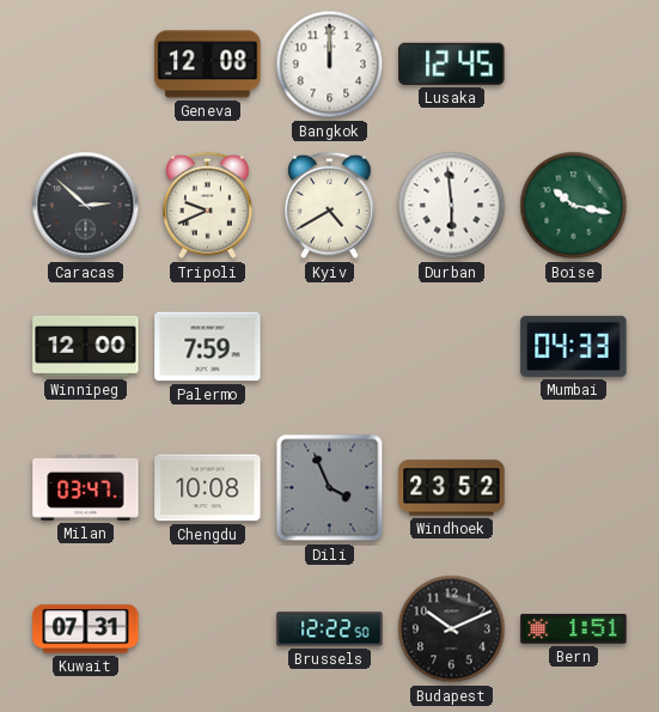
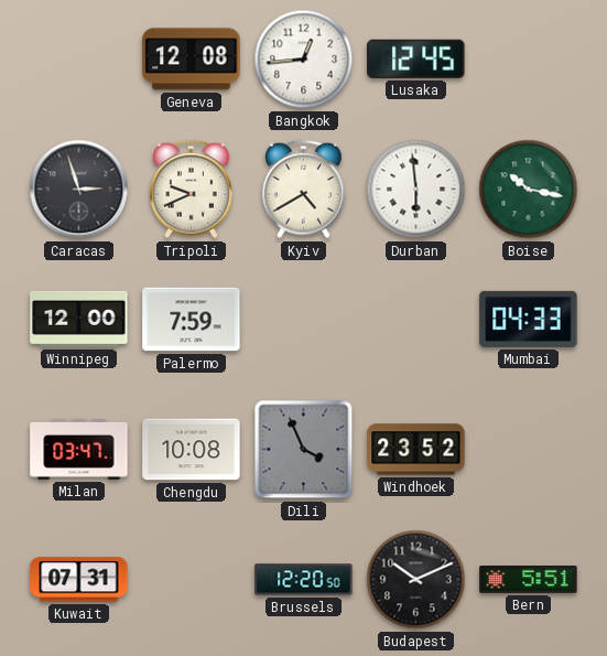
Bangkok: 12:00 -> 12:44
Caracas: 2:52 -> 2:57
Brussels: 12:22 -> 12:20
Bern: 1:51 -> 5:51
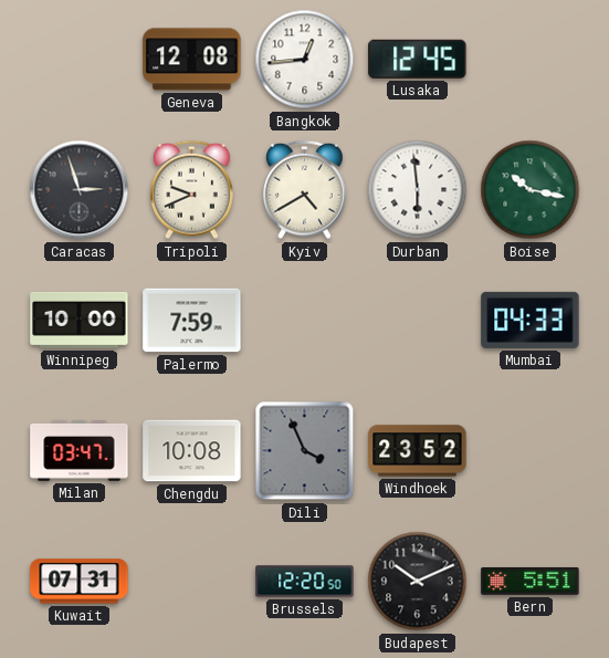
Winnipeg: 12:00 -> 10:00
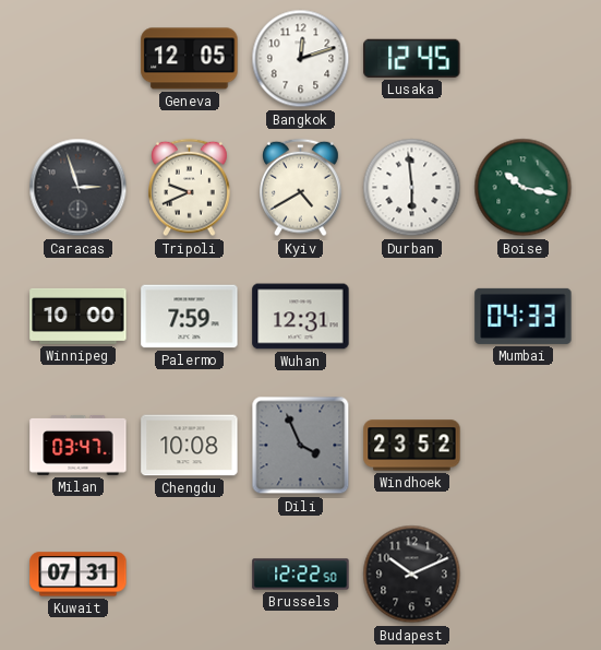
Geneva: 12:08 -> 12:05
Bangkok: 12:44 -> 12:12
Wuhan: none -> 12:31
Brussels: 12:20 -> 12:22
Bern: 5:51 -> none
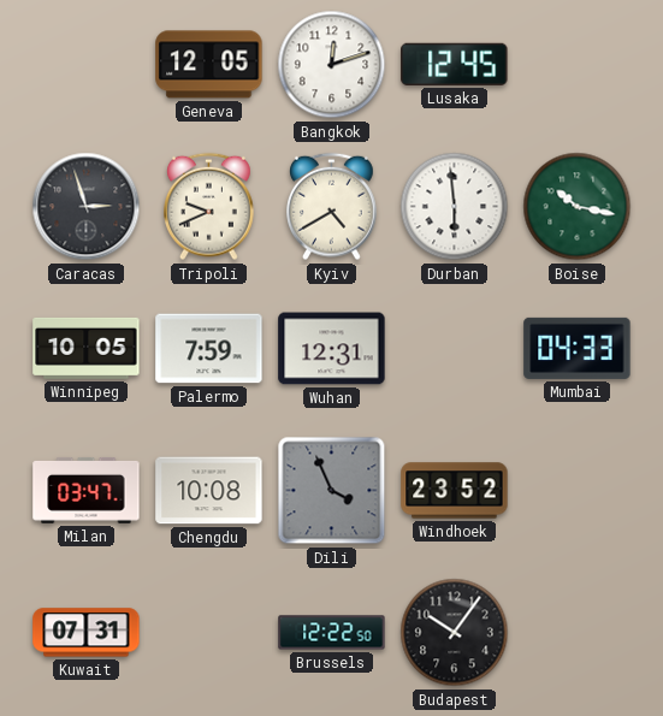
Winnipeg: 10:00 -> 10:05
Budapest: 10:11 -> 10:06
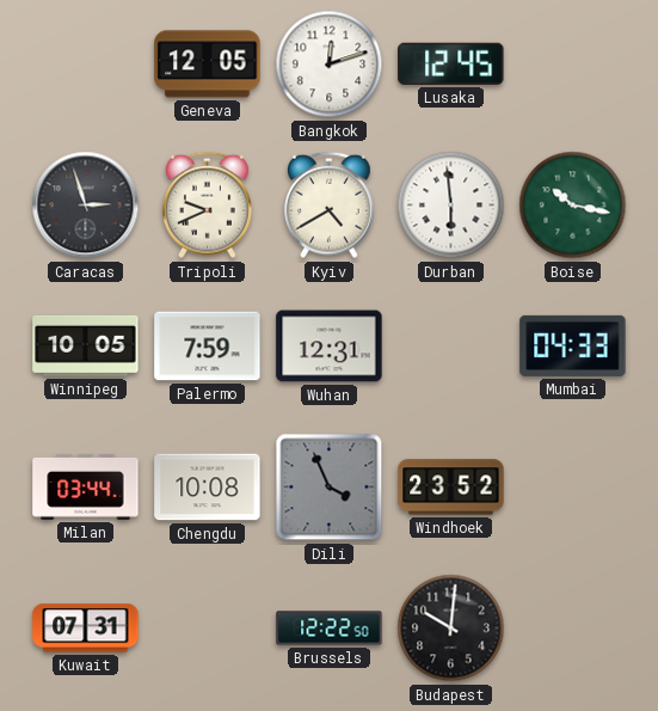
Milan: 03:47 -> 03:44
Budapest: 10:06 -> 10:01
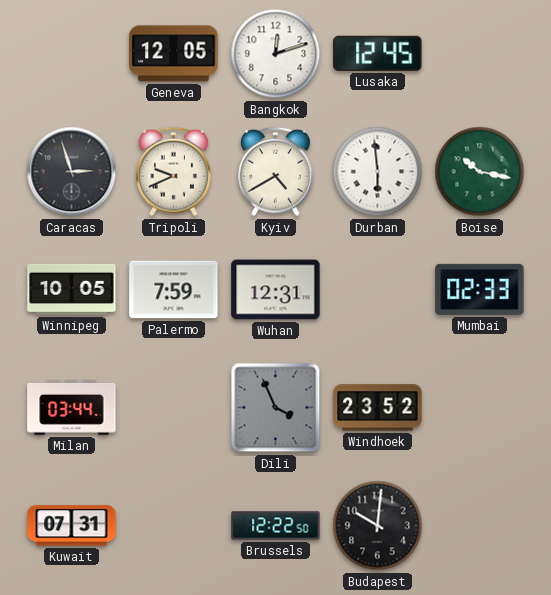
Mumbai: 04:33 -> 02:33
Chengdu: 10:08 -> none
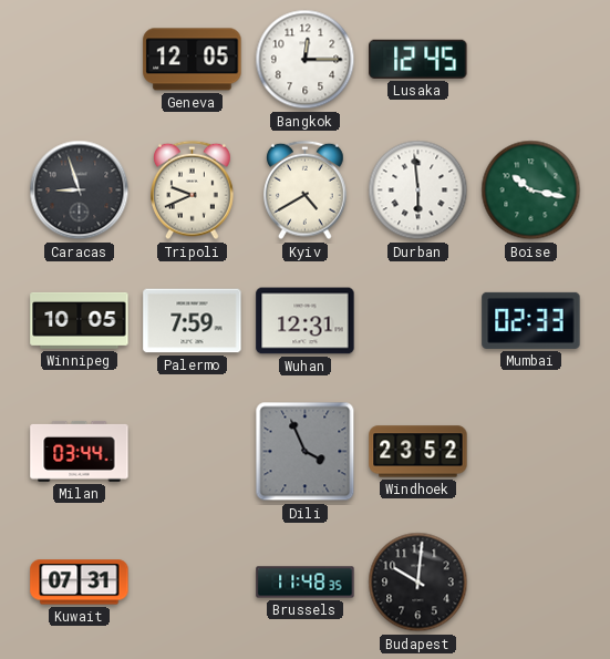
Bangkok: 12:12 -> 12:15
Caracas: 2:57 -> 8:57
Brussels: 12:22 -> 11:48
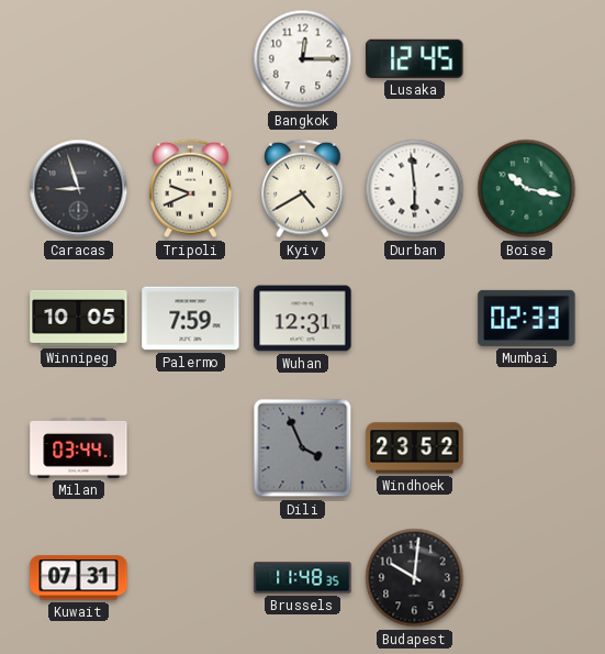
Geneva: 12:05 -> none
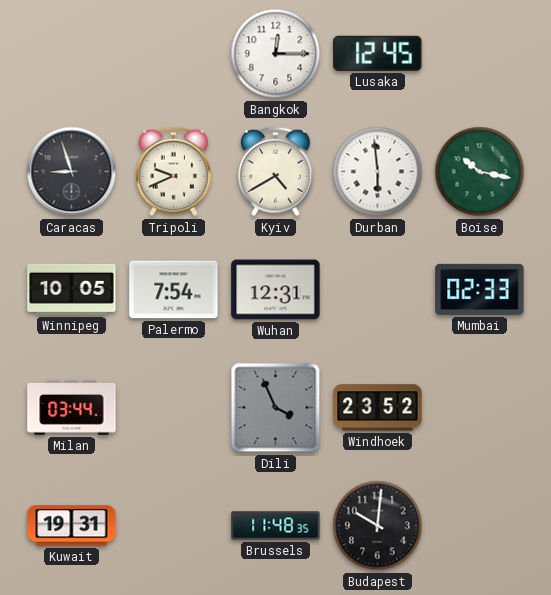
Palermo: 7:59 -> 7:54
Kuwait: 07:31 -> 19:31
